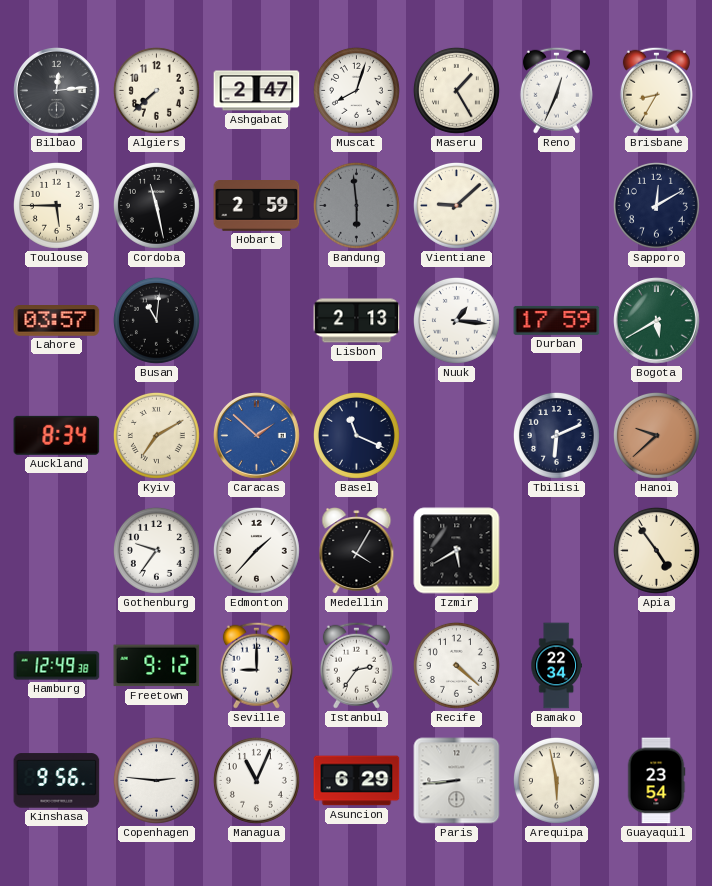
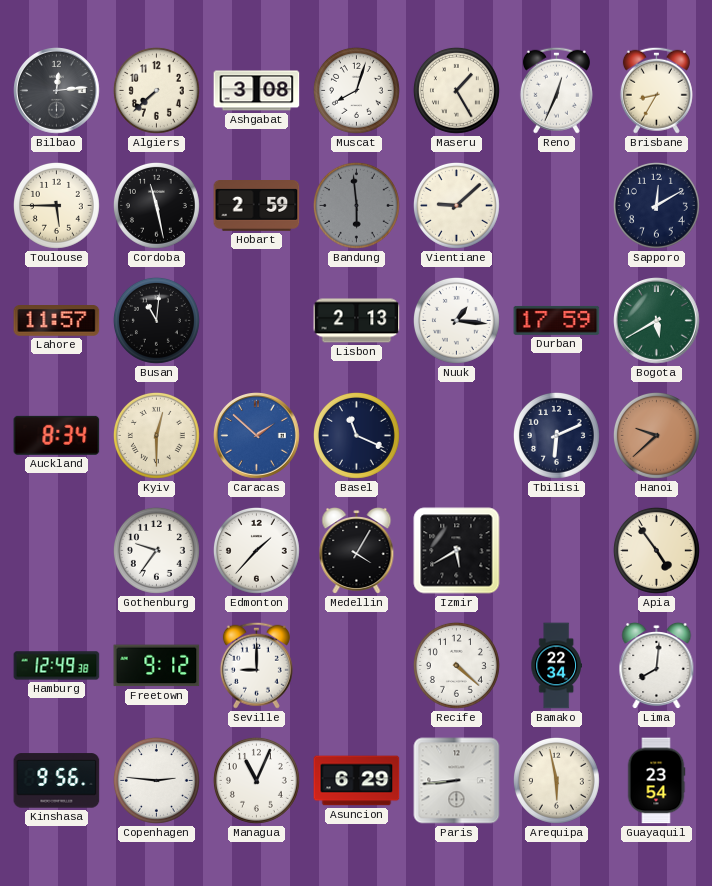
Ashgabat: 2:47 -> 3:08
Lahore: 03:57 -> 11:57
Kyiv: 7:10 -> 12:30
Istanbul: 2:36 -> none
Lima: none -> 8:01
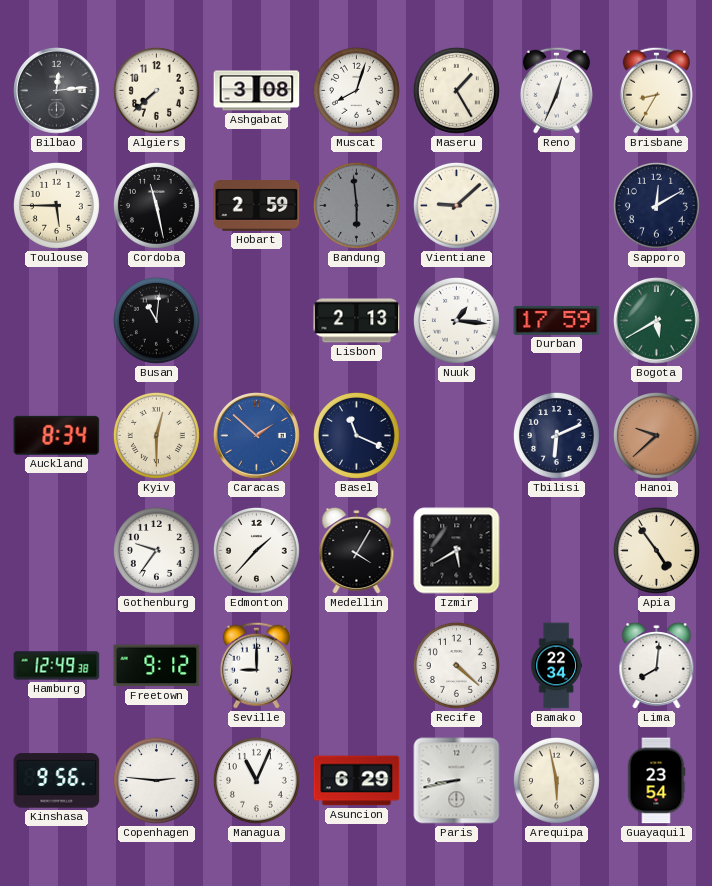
Lahore: 11:57 -> none
Paris: 8:44 -> 8:43
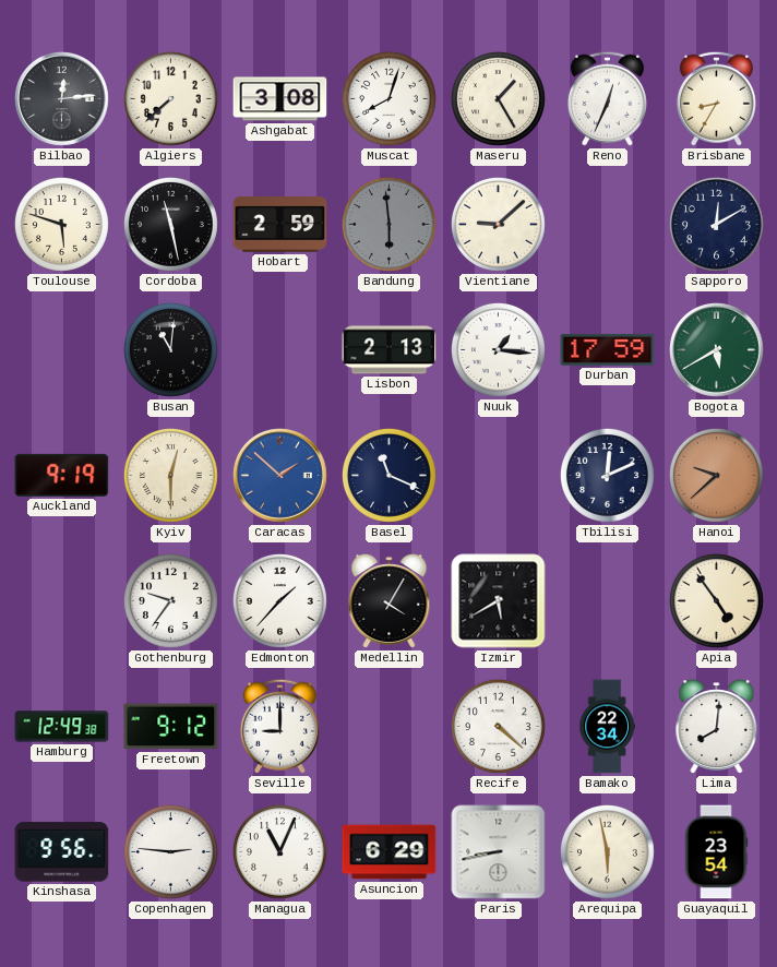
Toulouse: 5:45 -> 5:48
Auckland: 8:34 -> 9:19
Tbilisi: 6:11 -> 12:11
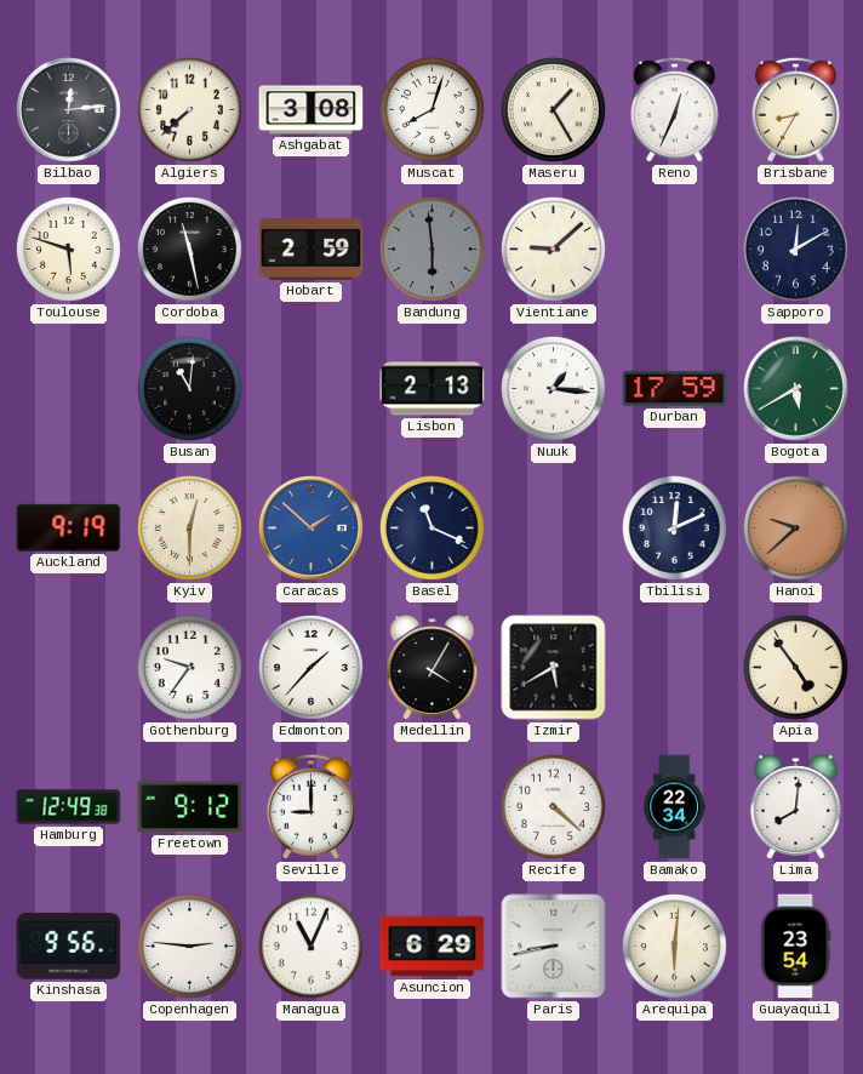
Arequipa: 5:58 -> 6:01
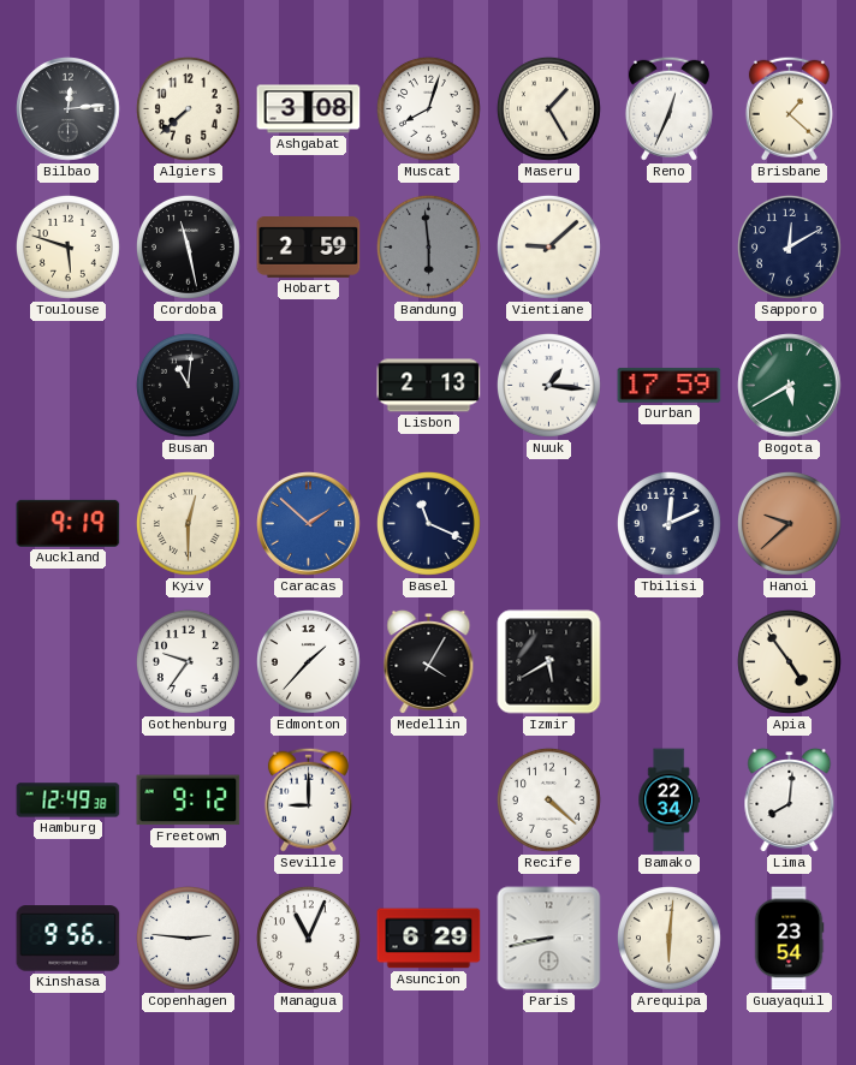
Brisbane: 8:35 -> 1:22
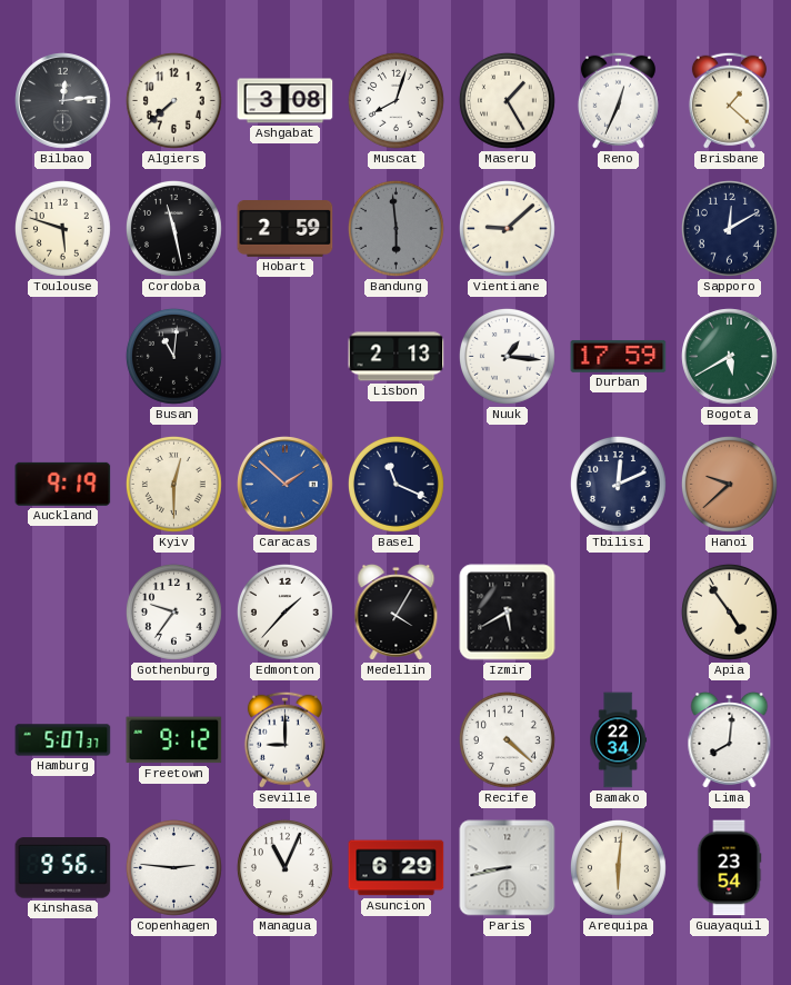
Hamburg: 12:49 -> 5:07
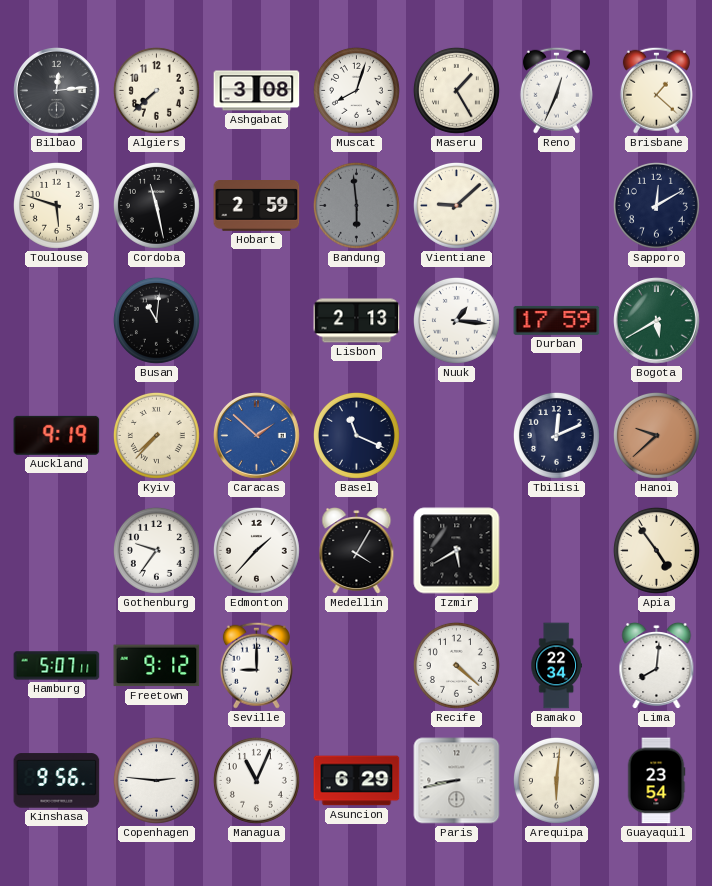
Kyiv: 12:30 -> 7:37
Hamburg: 5:07:37 -> 5:07:11
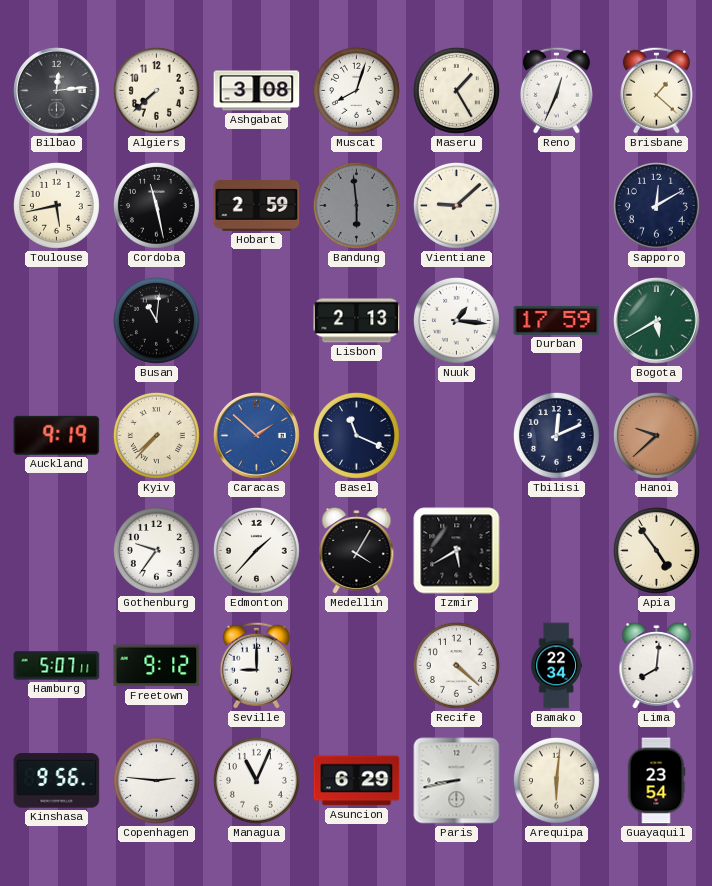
Toulouse: 5:48 -> 5:43
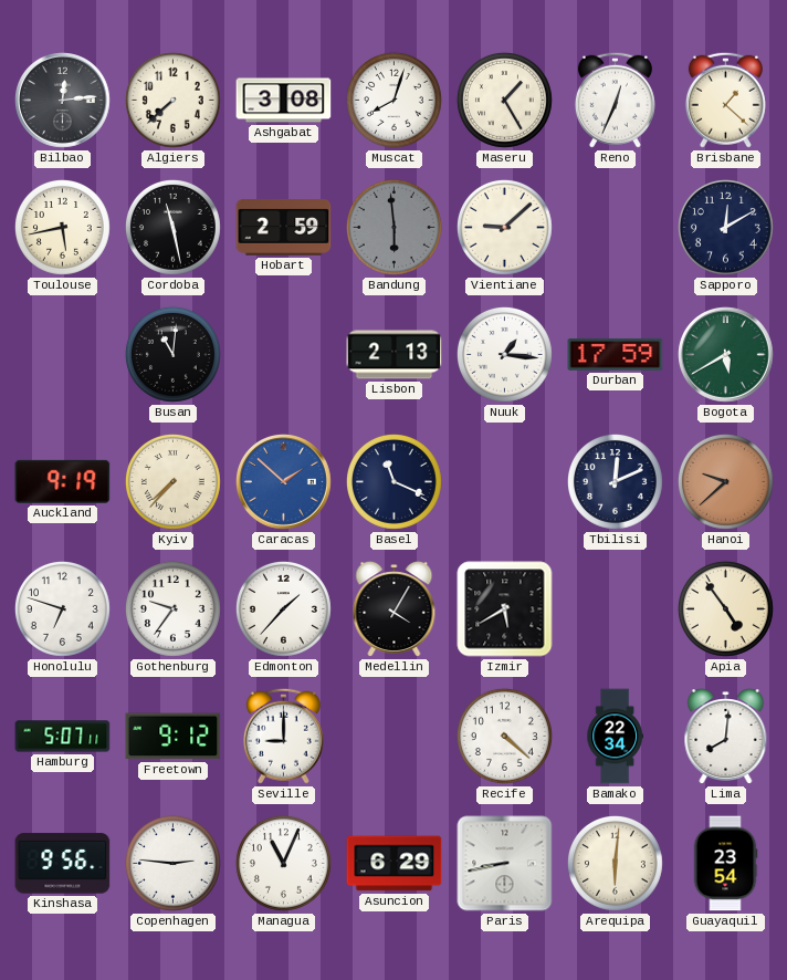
Honolulu: none -> 6:48
